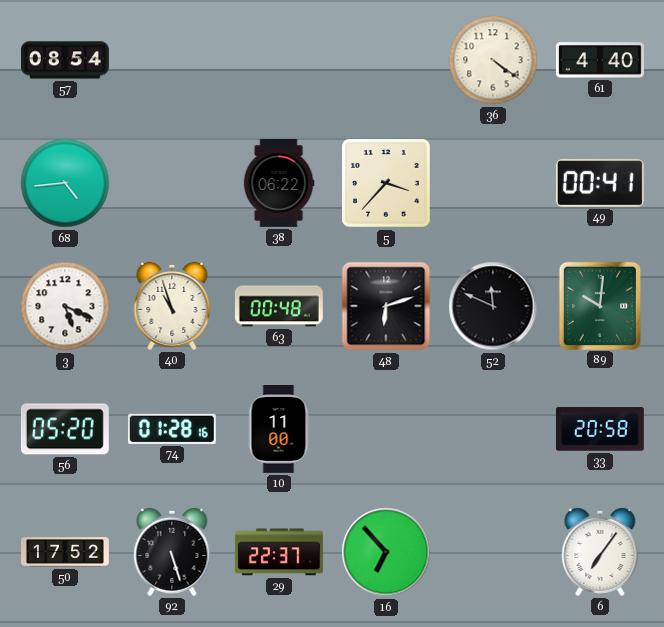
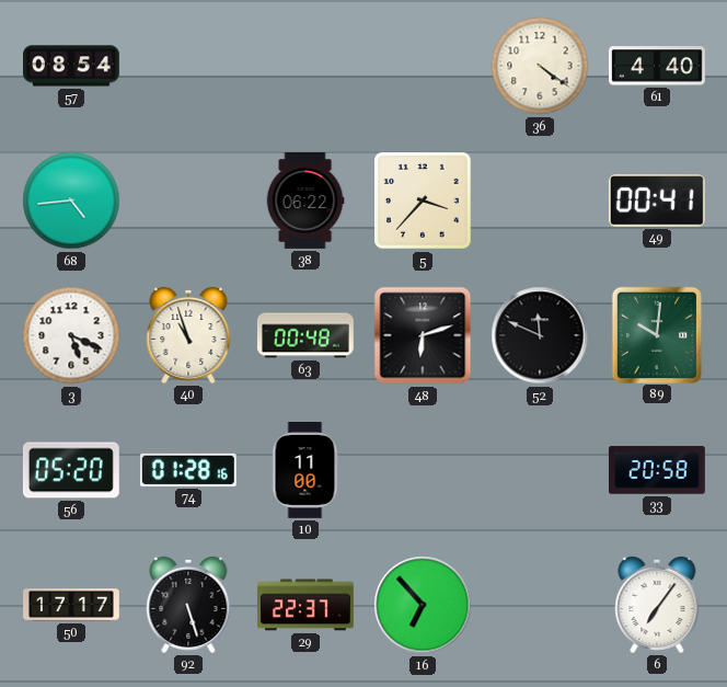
50: 17:52 -> 17:17
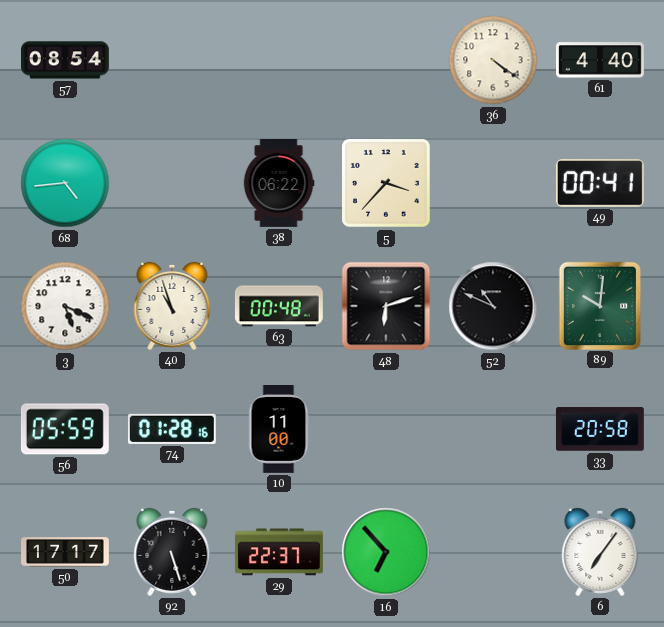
52: 11:49 -> 10:49
56: 05:20 -> 05:59
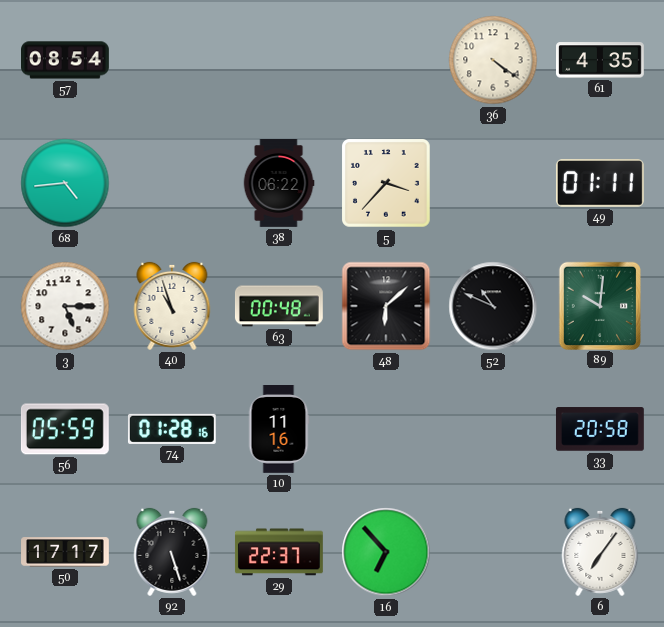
61: 4:40 -> 4:35
49: 00:41 -> 01:11
3: 5:19 -> 5:15
48: 6:12 -> 6:08
10: 11:00 -> 11:16
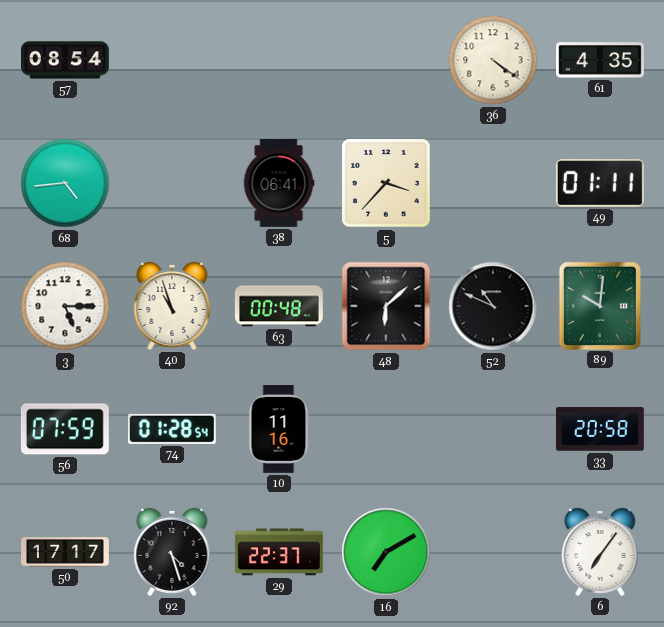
38: 06:22 -> 06:41
56: 05:59 -> 07:59
74: 01:28:16 -> 01:28:54
92: 5:27 -> 4:27
16: 6:53 -> 7:10
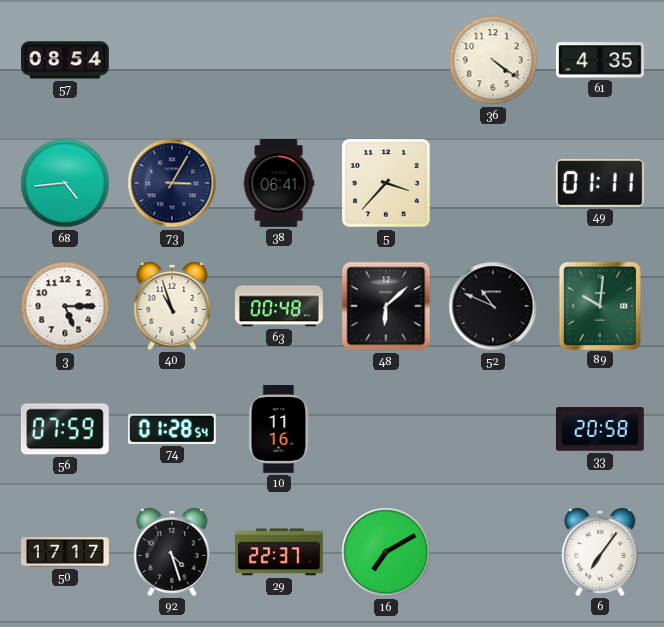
73: none -> 3:05
